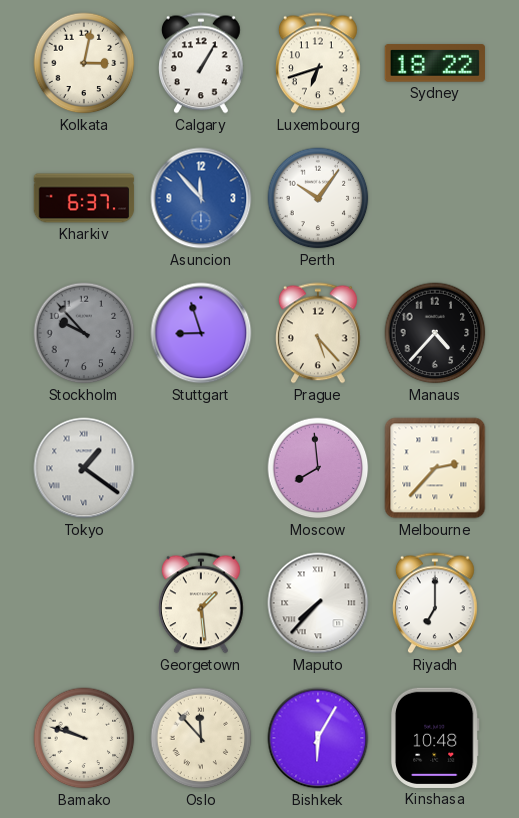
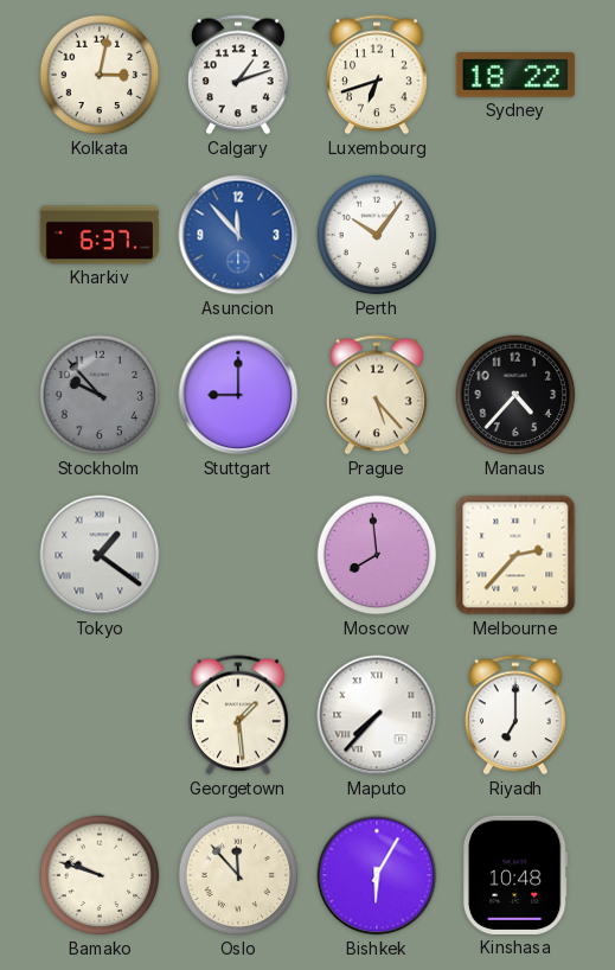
Calgary: 1:05 -> 1:12
Stuttgart: 8:57 -> 9:00
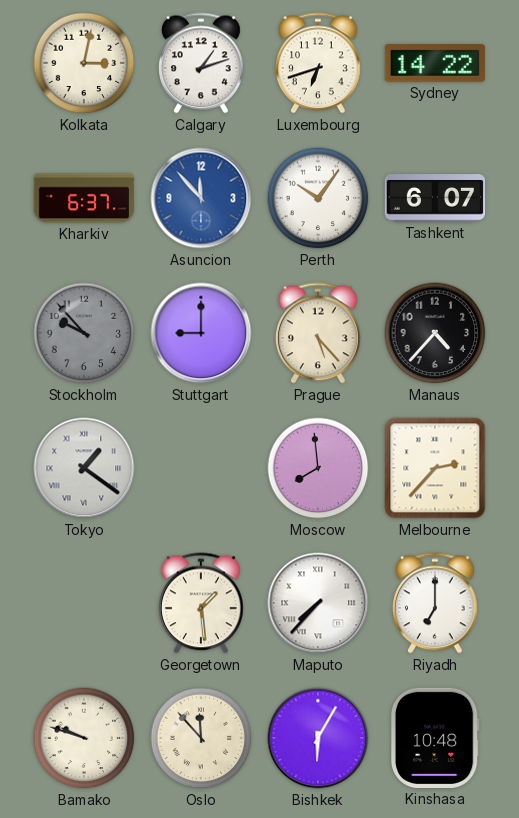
Sydney: 18:22 -> 14:22
Tashkent: none -> 6:07
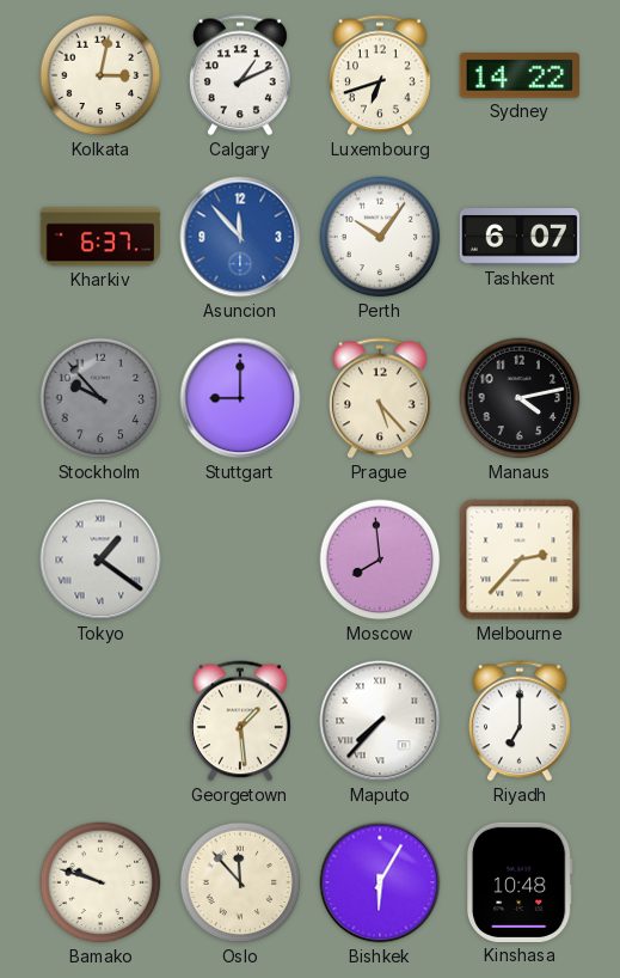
Calgary: 1:12 -> 1:11
Manaus: 4:37 -> 4:13
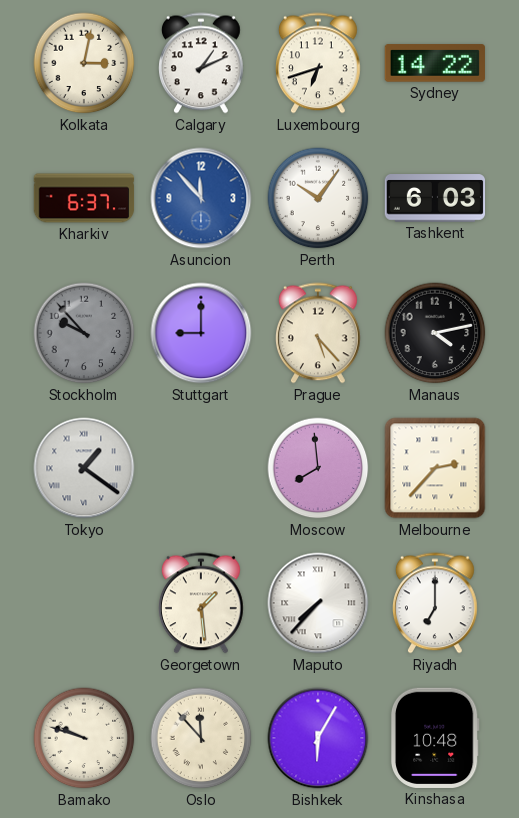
Tashkent: 6:07 -> 6:03
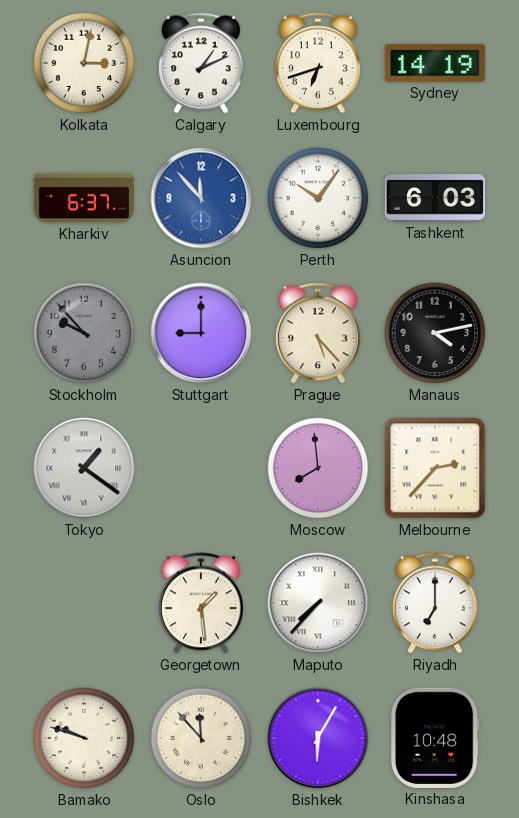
Sydney: 14:22 -> 14:19
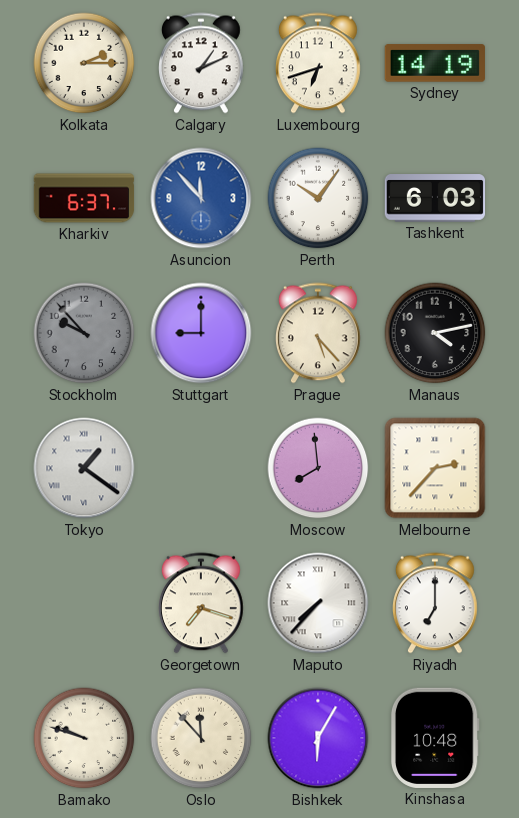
Kolkata: 3:02 -> 2:15
Georgetown: 1:29 -> 7:18
